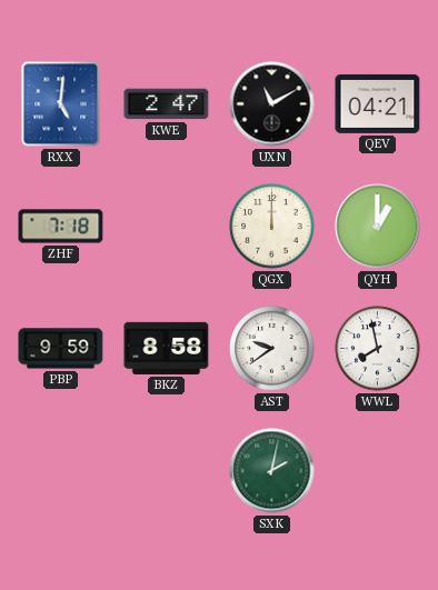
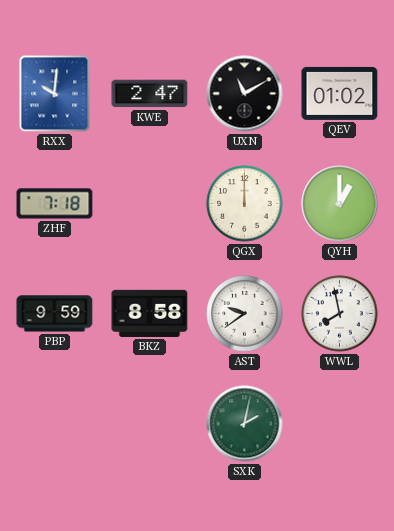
RXX: 5:01 -> 10:01
QEV: 04:21 -> 01:02
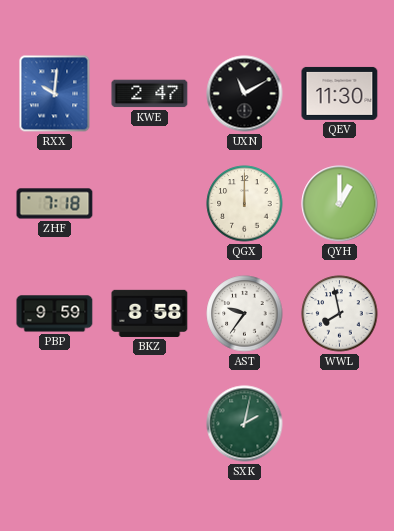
QEV: 01:02 -> 11:30
AST: 9:39 -> 9:36
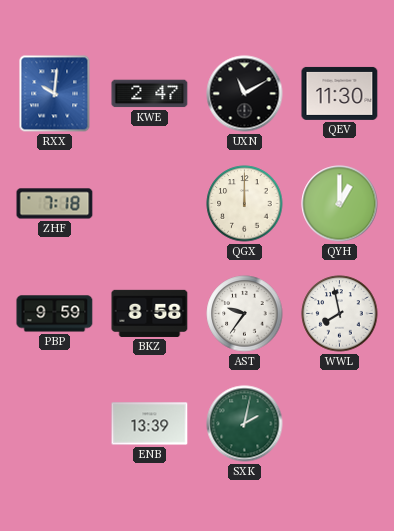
ENB: none -> 13:39
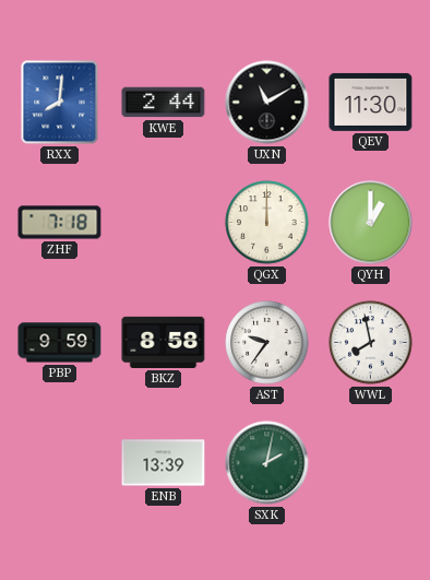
RXX: 10:01 -> 8:01
KWE: 2:47 -> 2:44
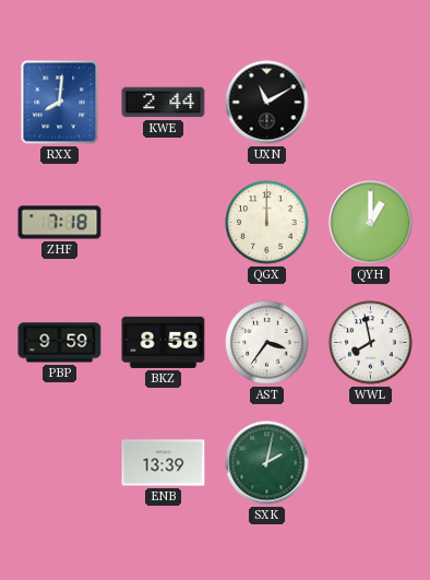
QEV: 11:30 -> none
AST: 9:36 -> 3:36
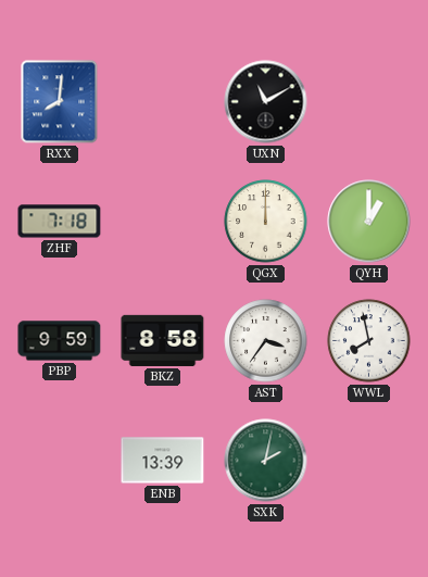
KWE: 2:44 -> none
